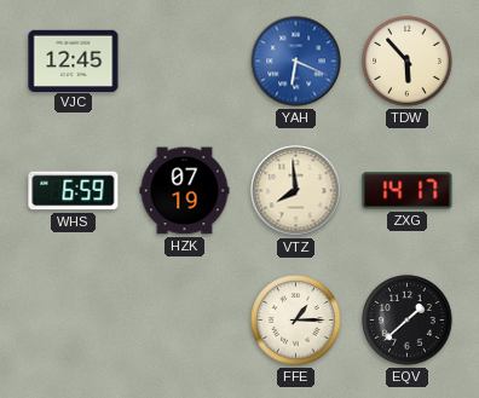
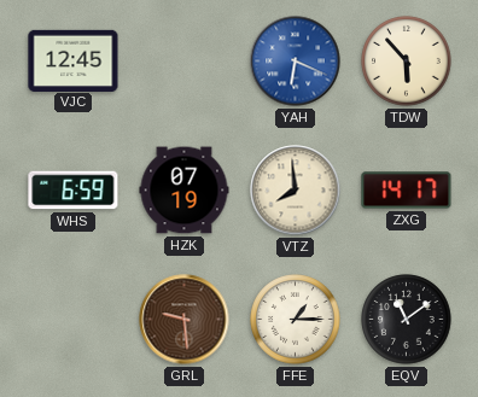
GRL: none -> 9:29
EQV: 1:38 -> 11:09
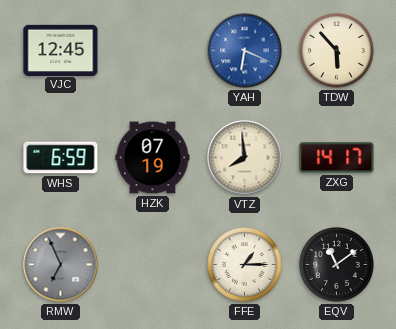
RMW: none -> 6:56
GRL: 9:29 -> none
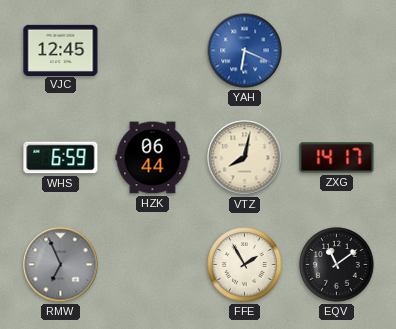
TDW: 5:53 -> none
HZK: 07:19 -> 06:44
VTZ: 7:59 -> 8:02
FFE: 1:15 -> 1:55
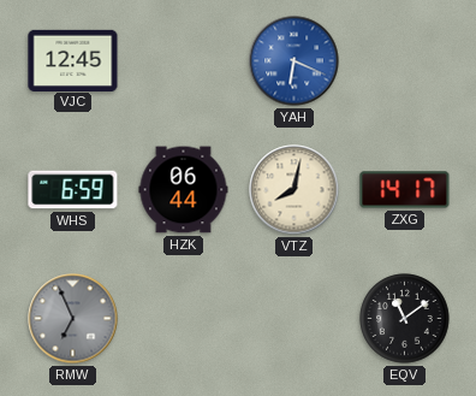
FFE: 1:55 -> none
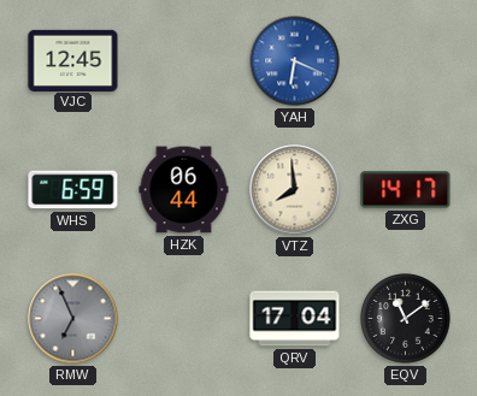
VTZ: 8:02 -> 7:59
QRV: none -> 17:04
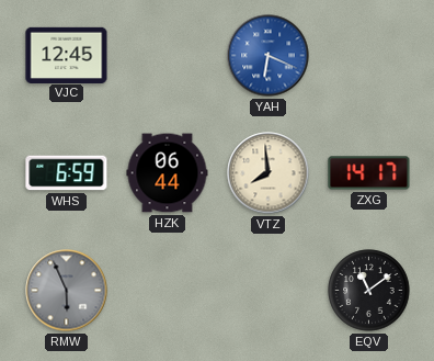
RMW: 6:56 -> 5:56
QRV: 17:04 -> none
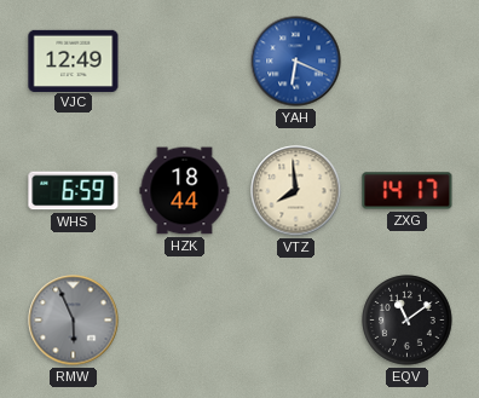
VJC: 12:45 -> 12:49
HZK: 06:44 -> 18:44
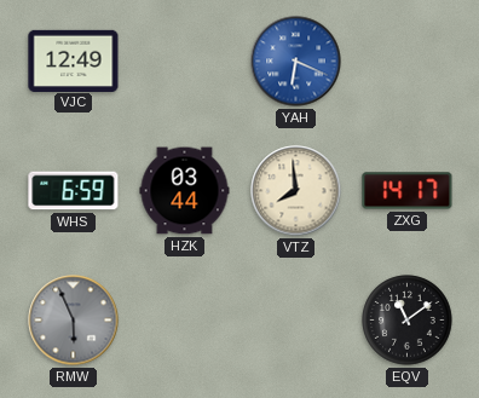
HZK: 18:44 -> 03:44
